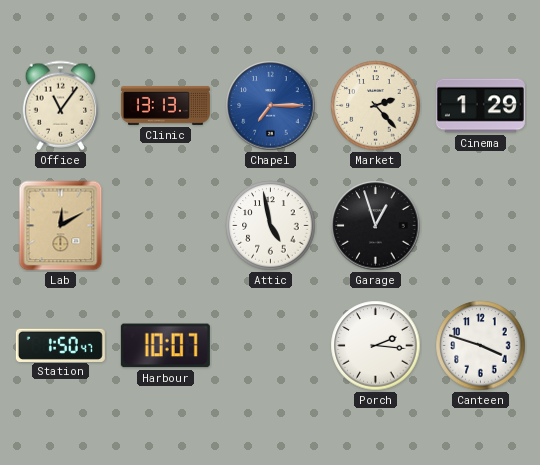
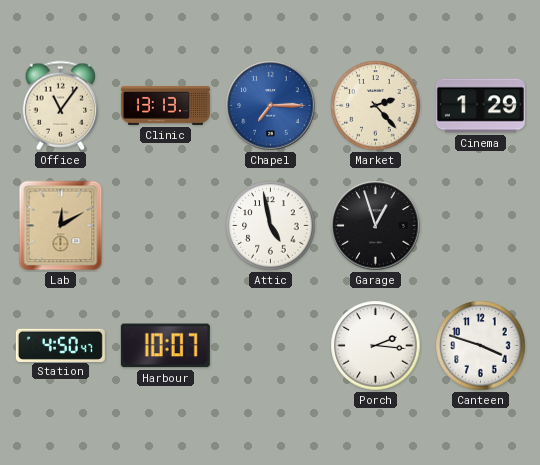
Station: 1:50 -> 4:50
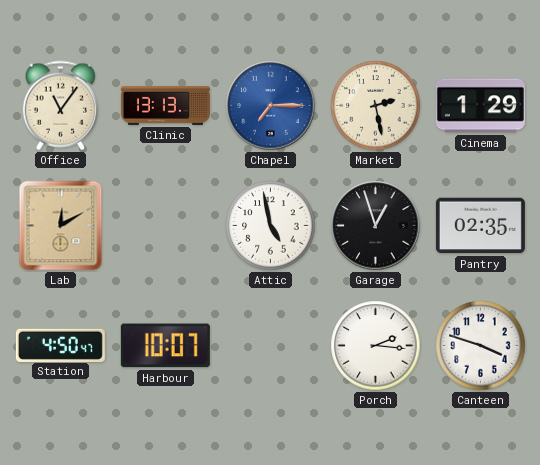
Market: 2:23 -> 2:28
Pantry: none -> 02:35
